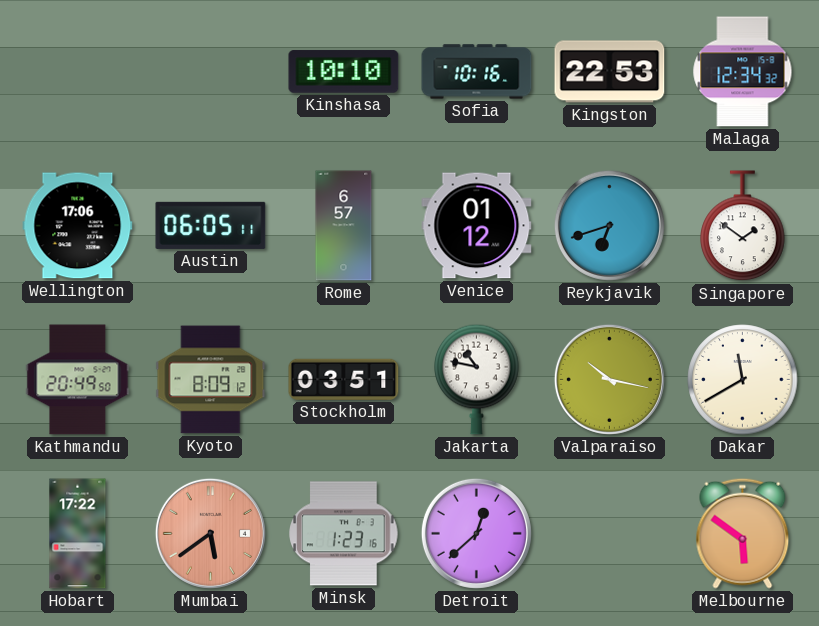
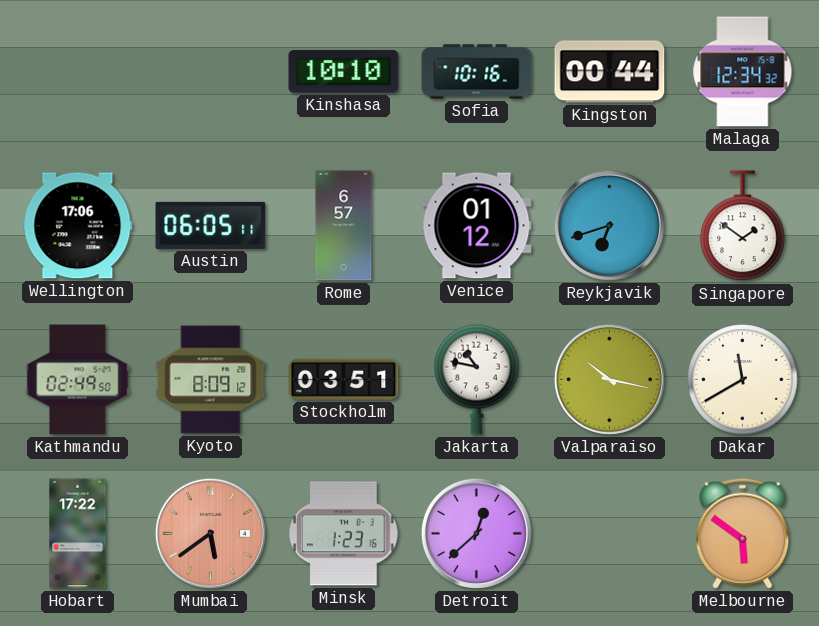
Kingston: 22:53 -> 00:44
Kathmandu: 20:49 -> 02:49
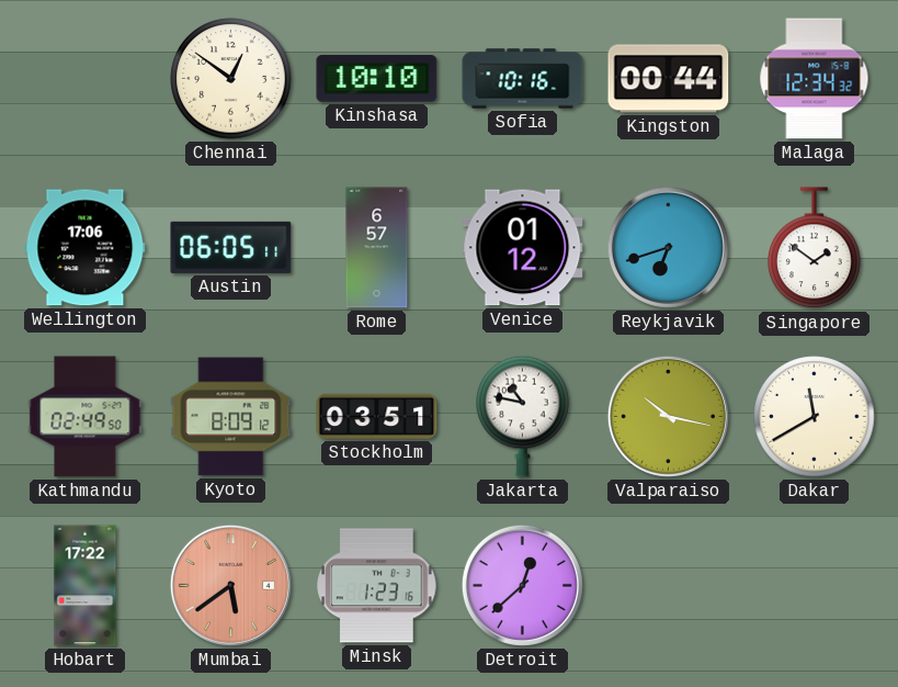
Chennai: none -> 12:51
Melbourne: 5:51 -> none
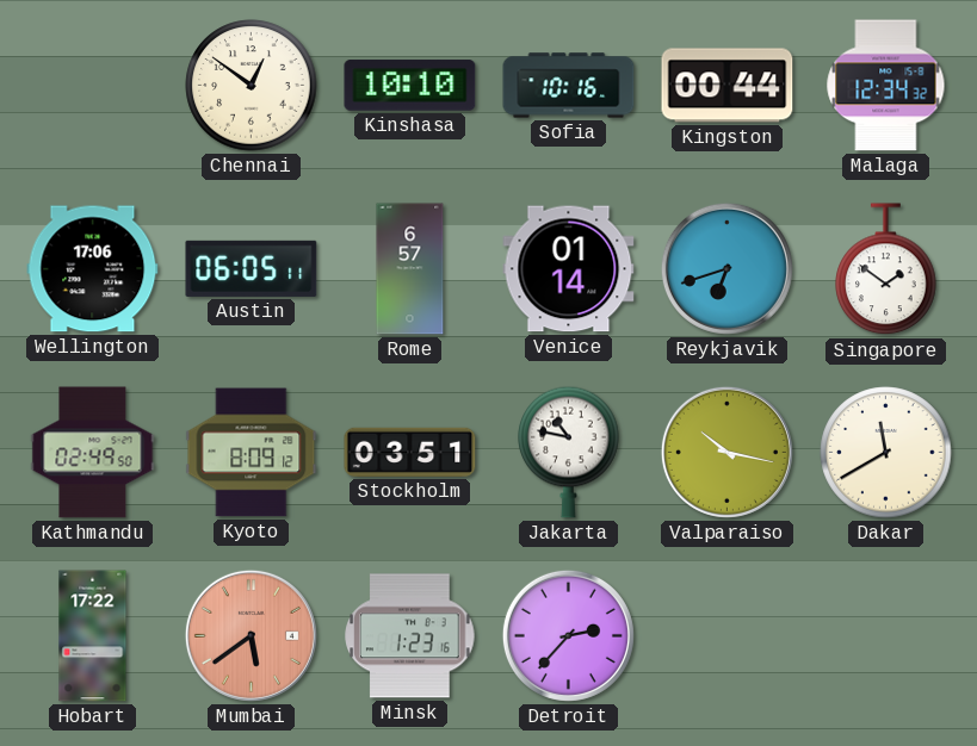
Venice: 01:12 -> 01:14
Detroit: 12:38 -> 2:37
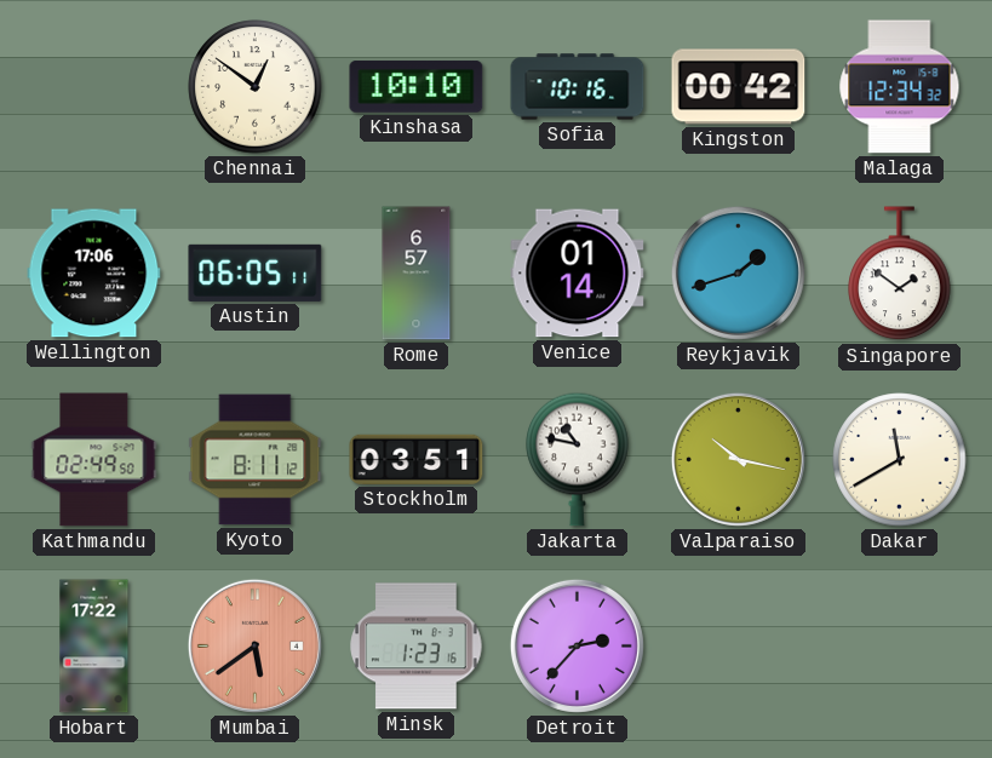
Kingston: 00:44 -> 00:42
Reykjavik: 6:42 -> 1:42
Kyoto: 8:09 -> 8:11
